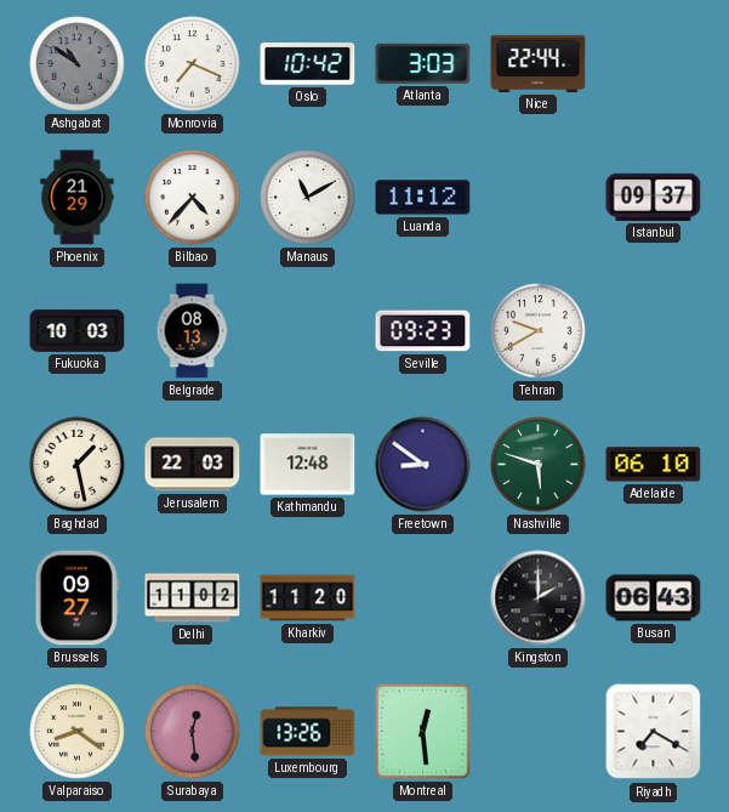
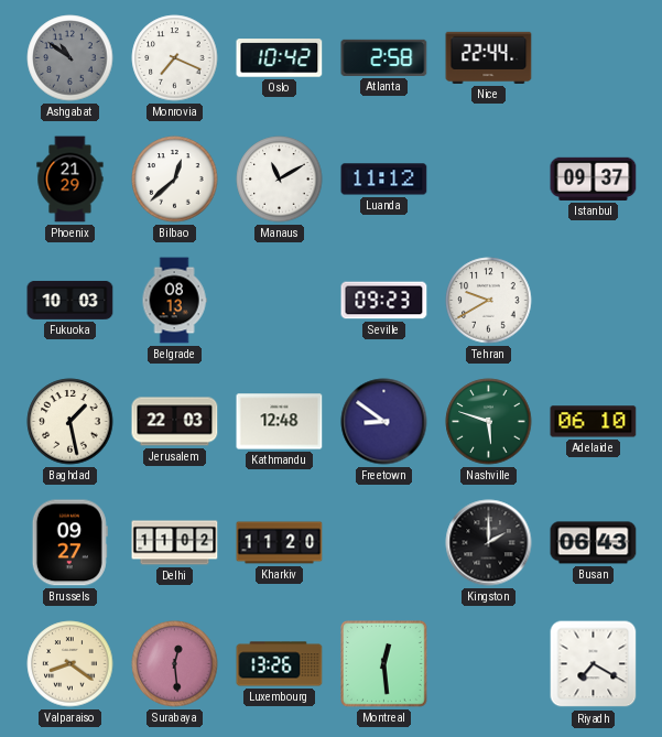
Atlanta: 3:03 -> 2:58
Bilbao: 4:37 -> 12:38
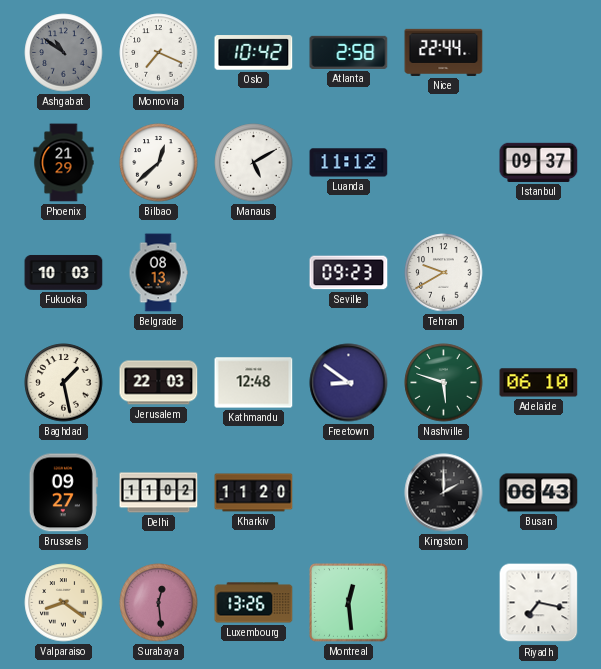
Manaus: 11:10 -> 5:10
Riyadh: 7:20 -> 7:17
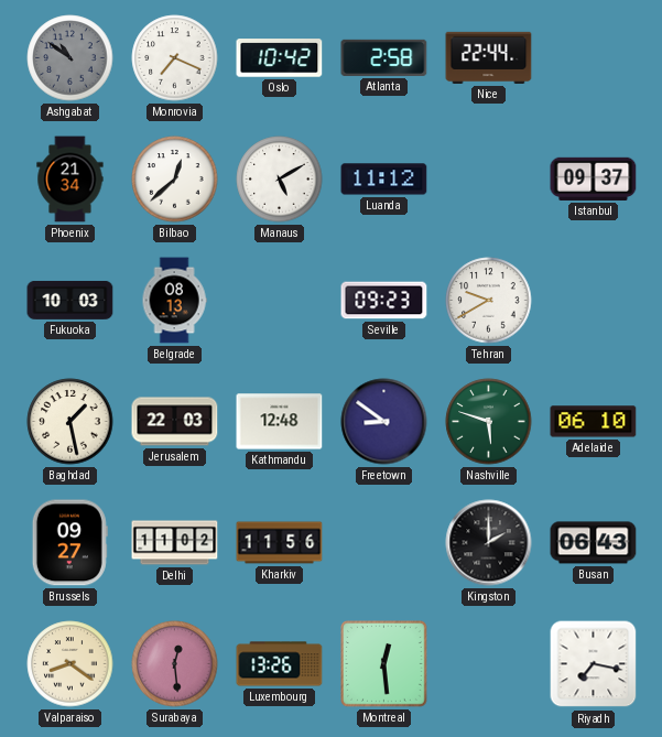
Phoenix: 21:29 -> 21:34
Kharkiv: 11:20 -> 11:56
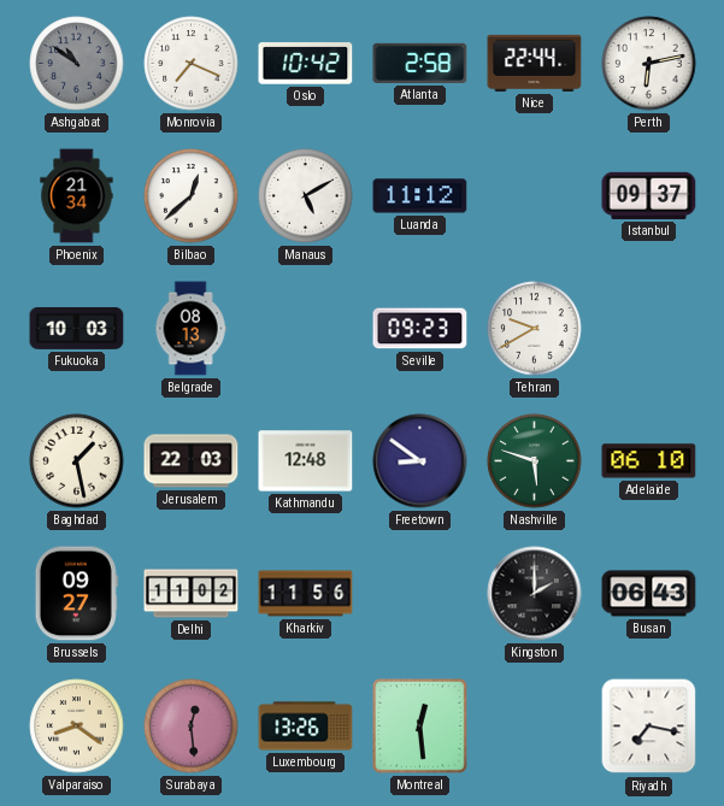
Perth: none -> 6:13
